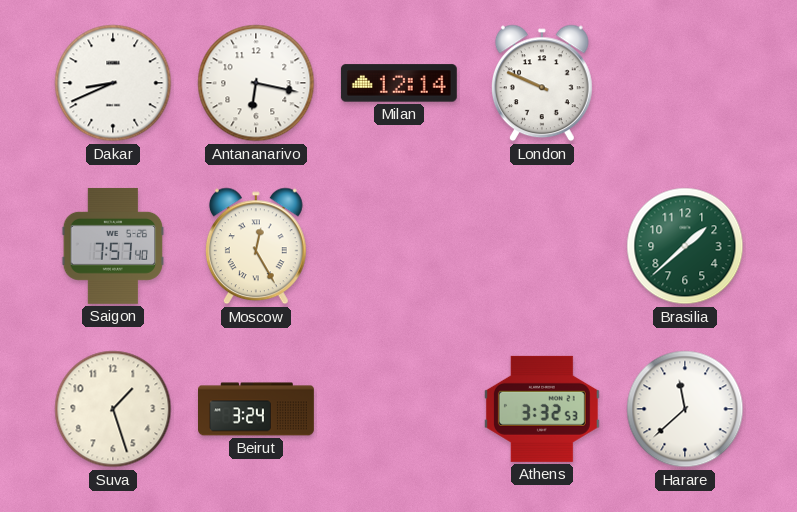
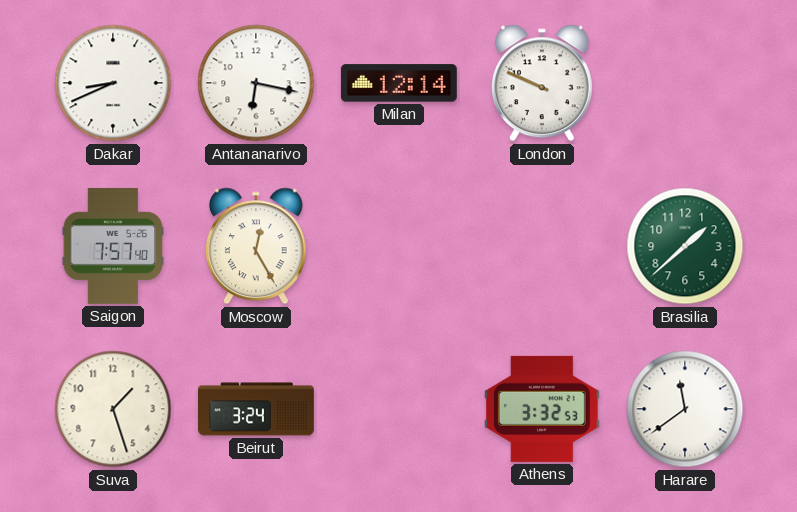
Harare: 11:38 -> 11:39
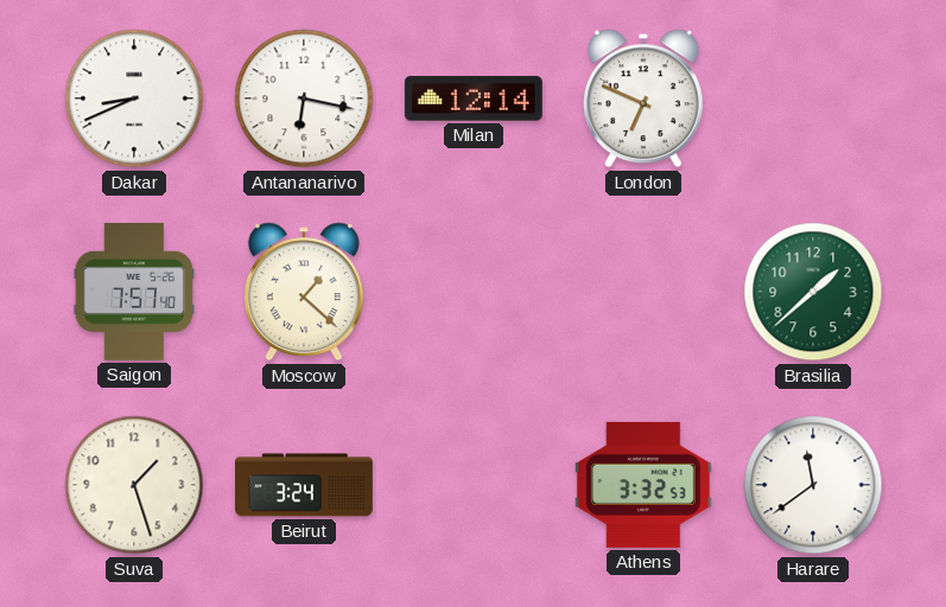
London: 9:49 -> 6:49
Moscow: 12:25 -> 1:22
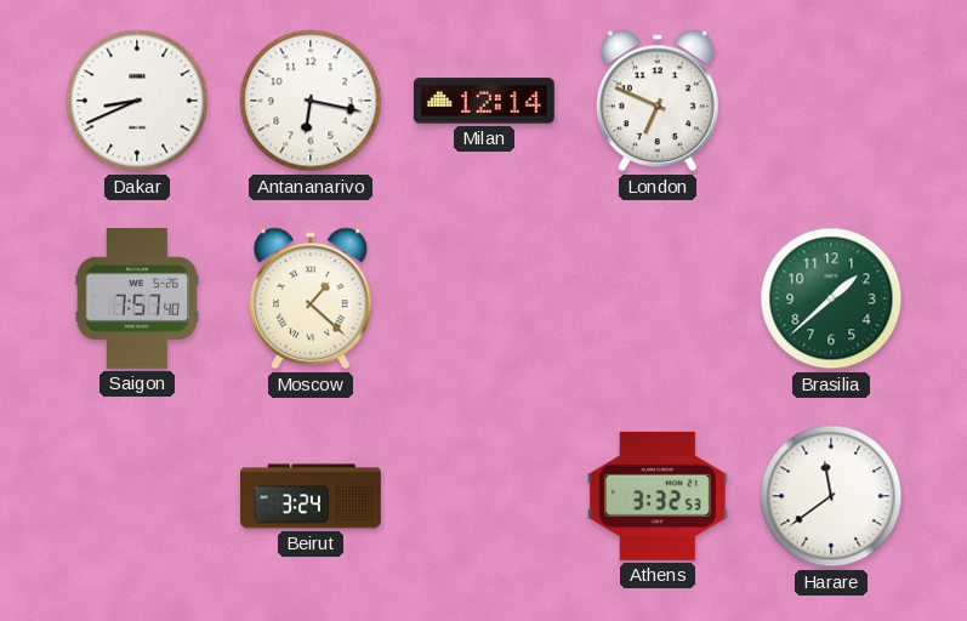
Suva: 1:27 -> none
